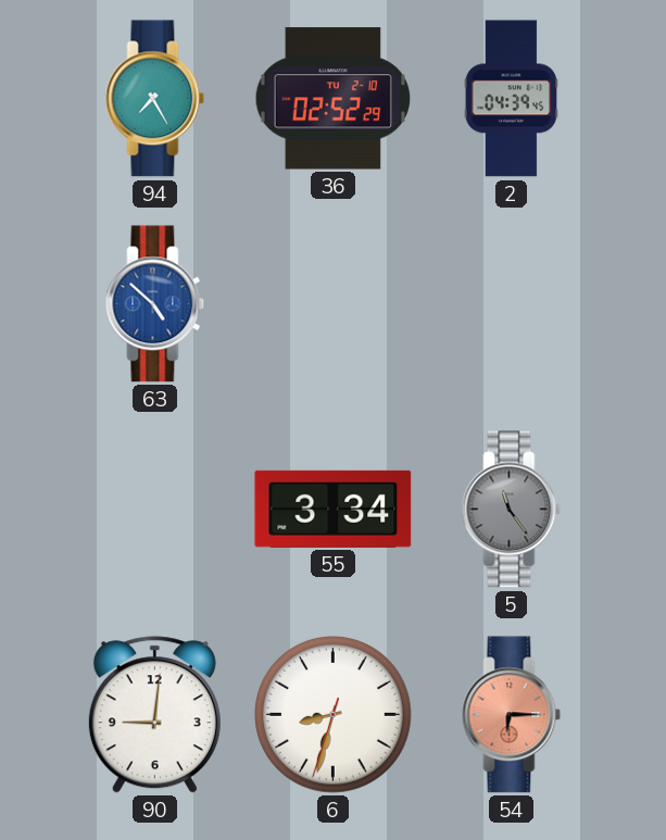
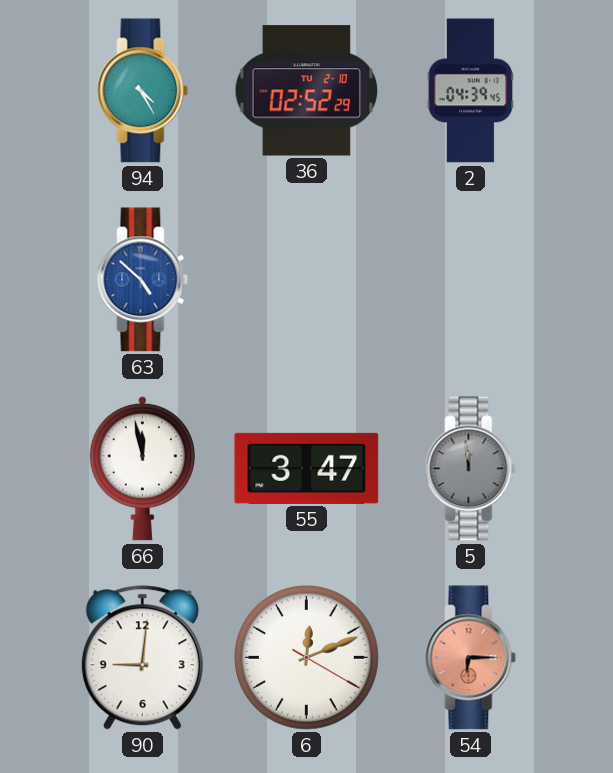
94: 7:25 -> 4:25
66: none -> 11:58
55: 3:34 -> 3:47
5: 11:24 -> 11:59
6: 8:32 -> 12:11
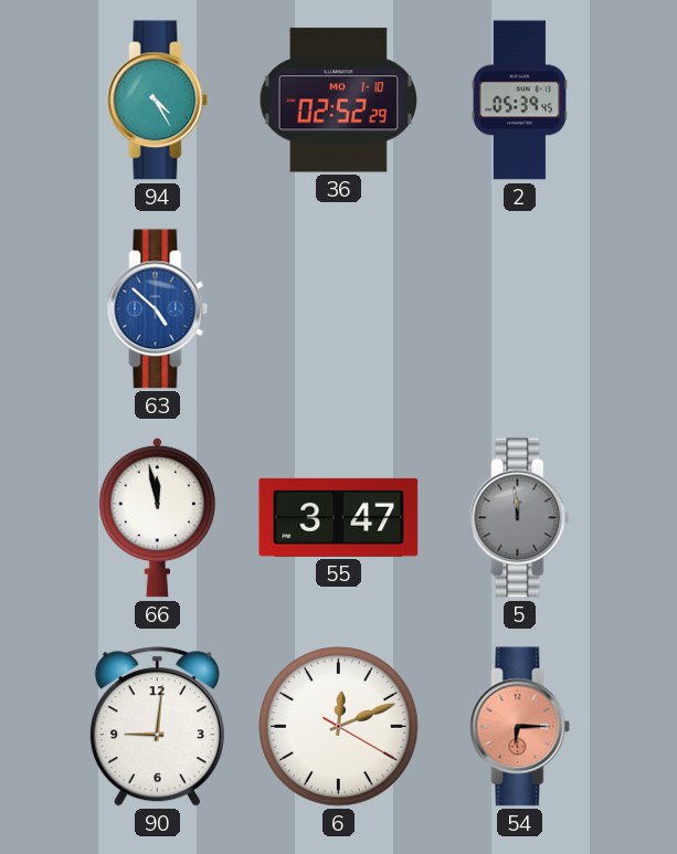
36 date: TU 2-10 -> MO 1-10
2: 04:39 -> 05:39
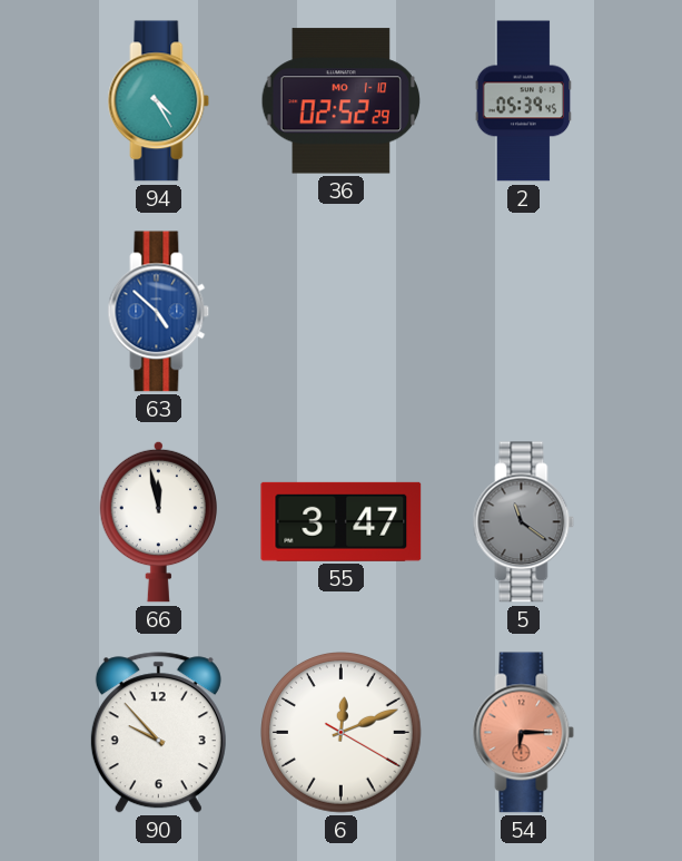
5: 11:59 -> 11:21
90: 9:01 -> 9:53
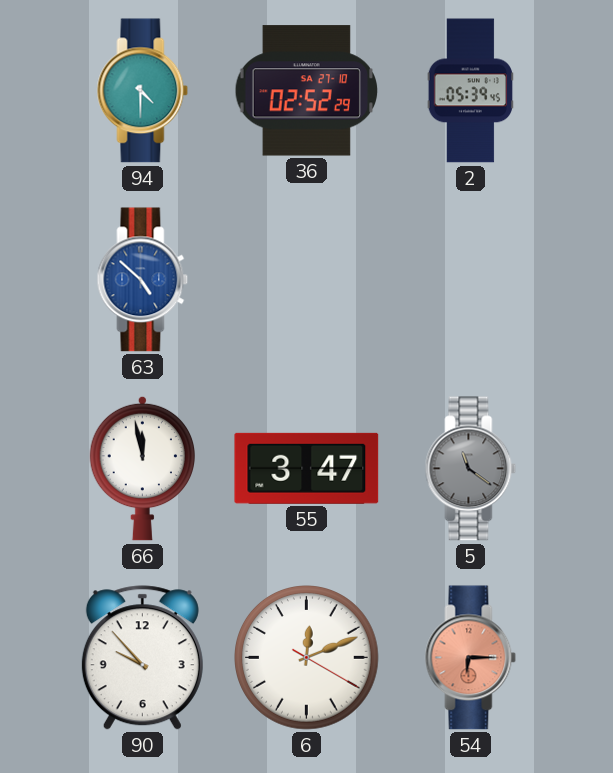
94: 4:25 -> 4:30
36 date: MO 1-10 -> SA 27-10
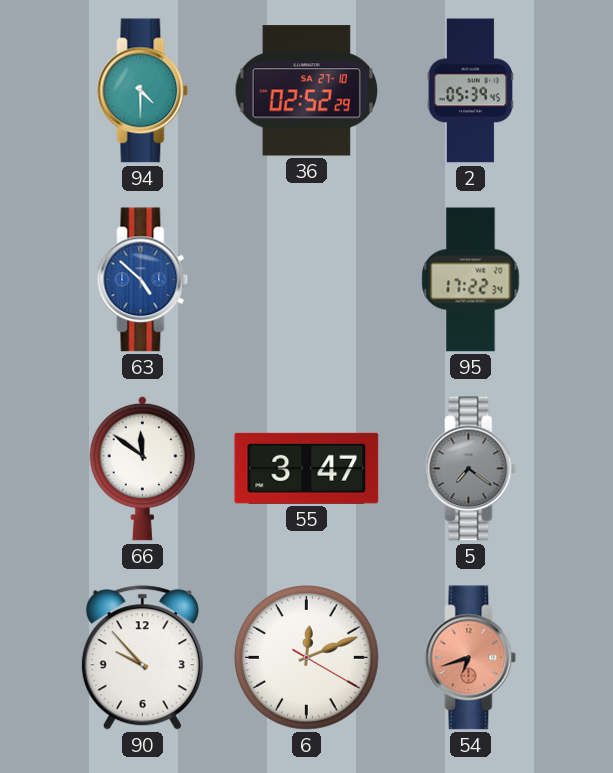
95: none -> 17:22
66: 11:58 -> 11:51
5: 11:21 -> 7:21
54: 6:15 -> 6:42
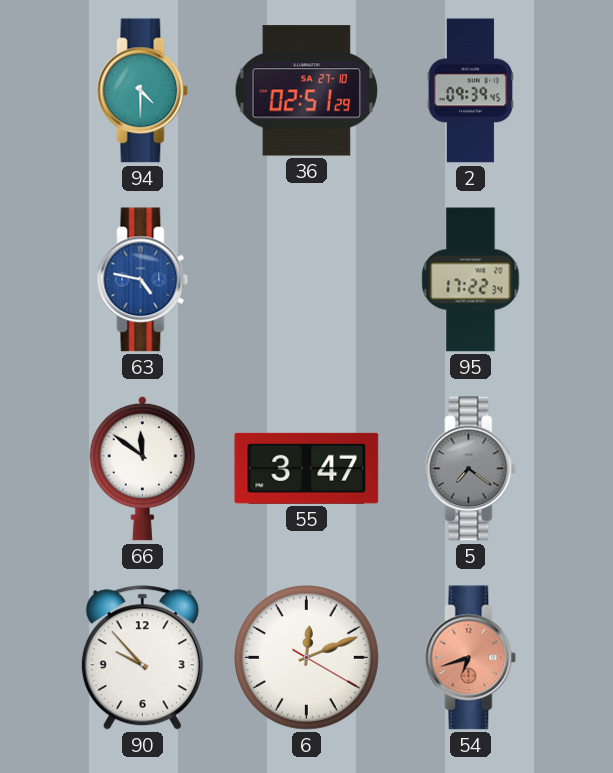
36: 02:52 -> 02:51
2: 05:39 -> 09:39
63: 4:52 -> 4:47
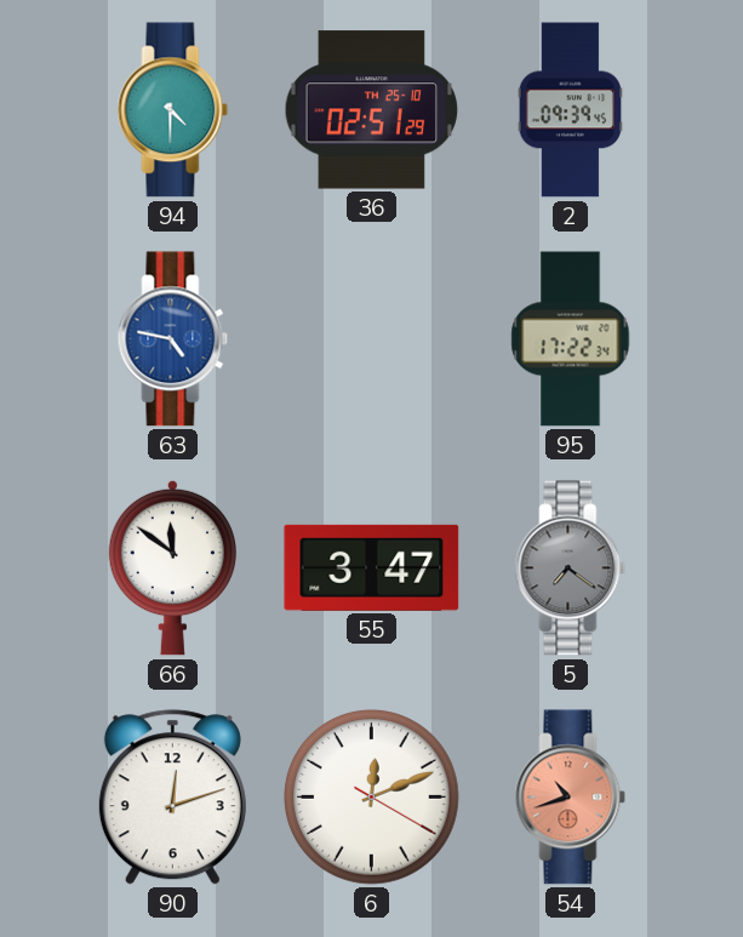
36 date: SA 27-10 -> TH 25-10
90: 9:53 -> 12:12
54: 6:42 -> 10:42
